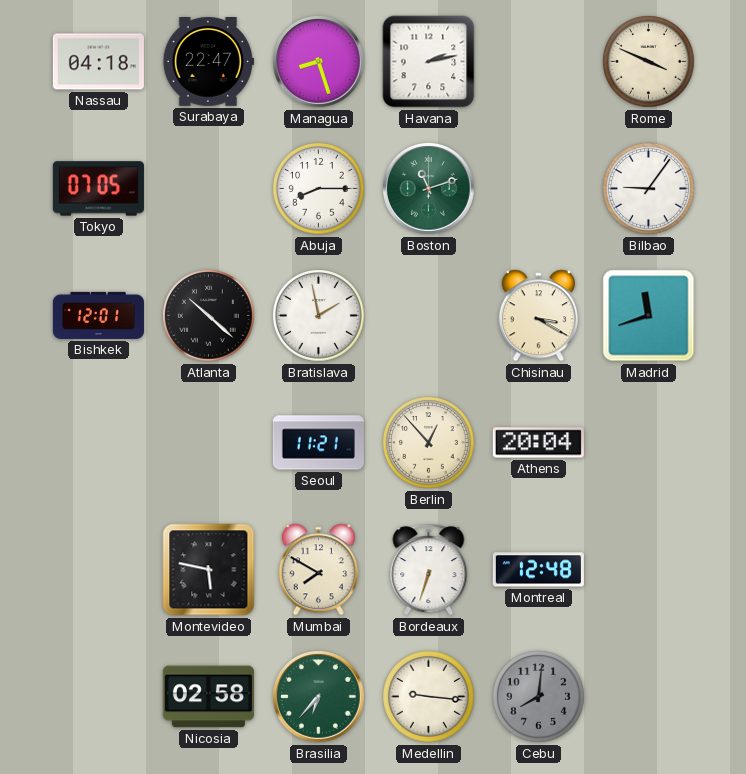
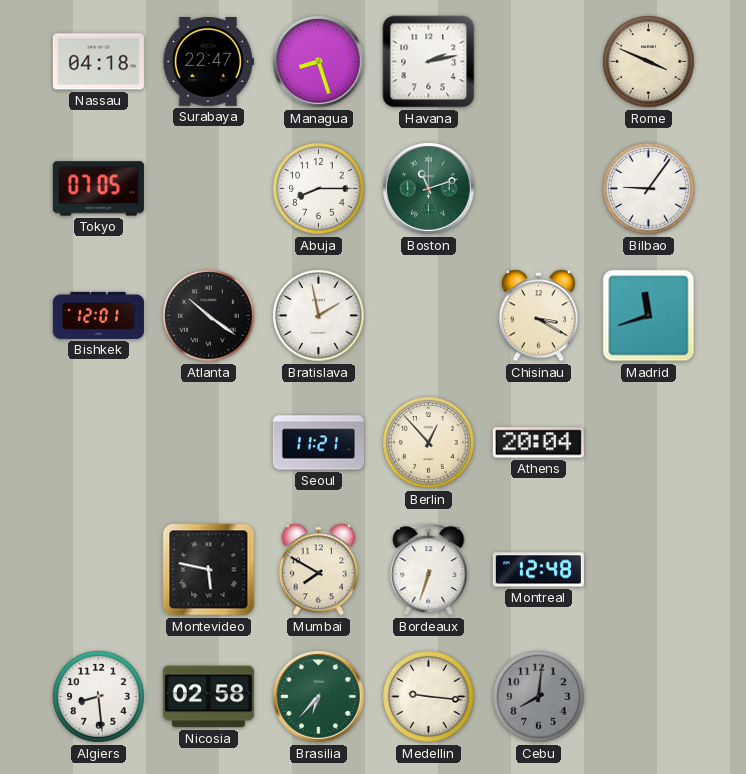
Atlanta: 10:22 -> 10:21
Algiers: none -> 8:29
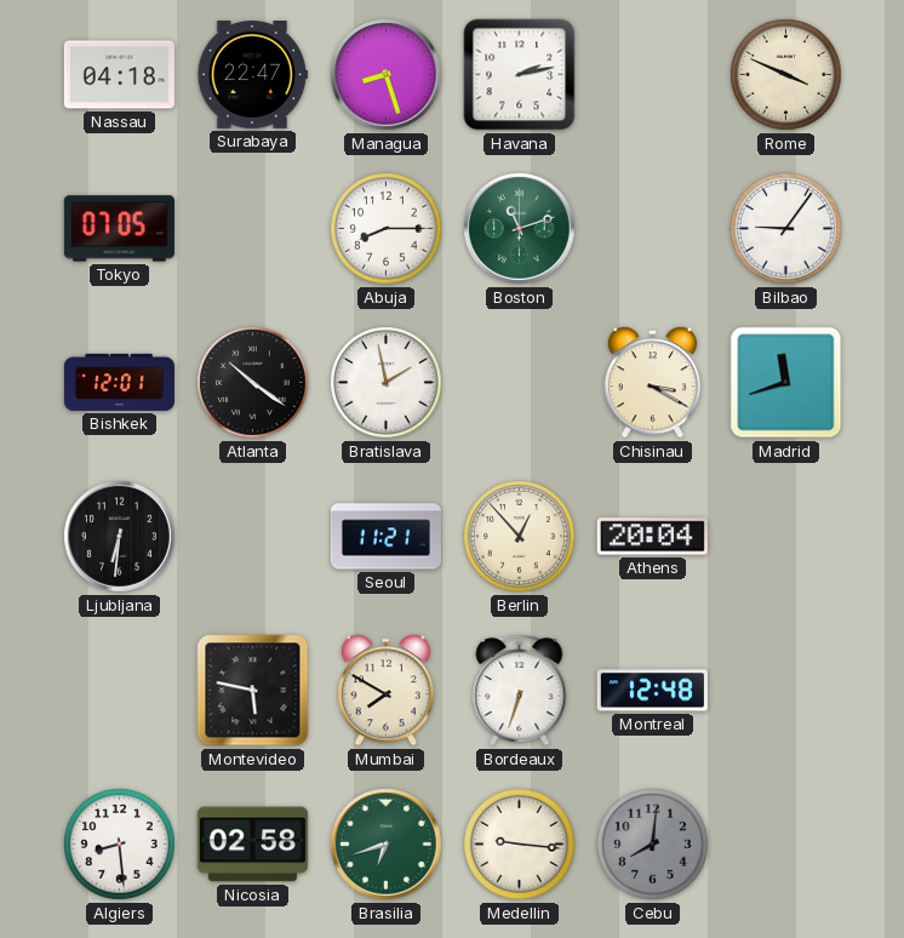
Ljubljana: none -> 6:31
Brasilia: 6:37 -> 6:42
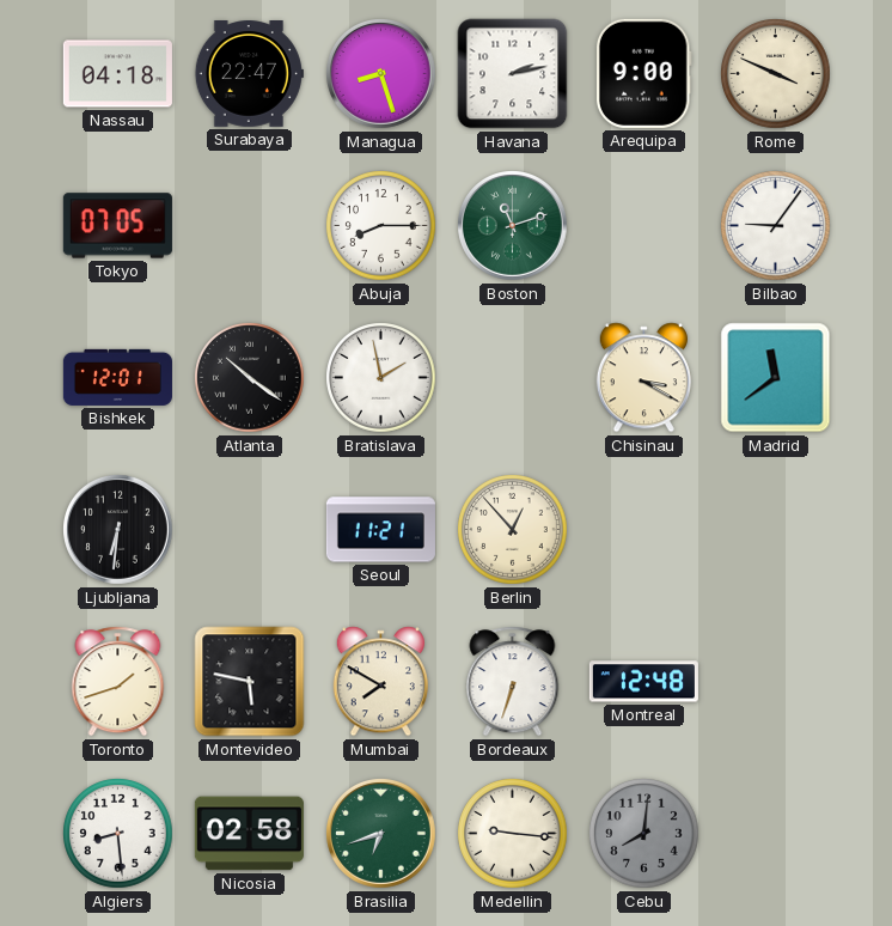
Arequipa: none -> 9:00
Madrid: 11:42 -> 11:39
Athens: 20:04 -> none
Toronto: none -> 1:42
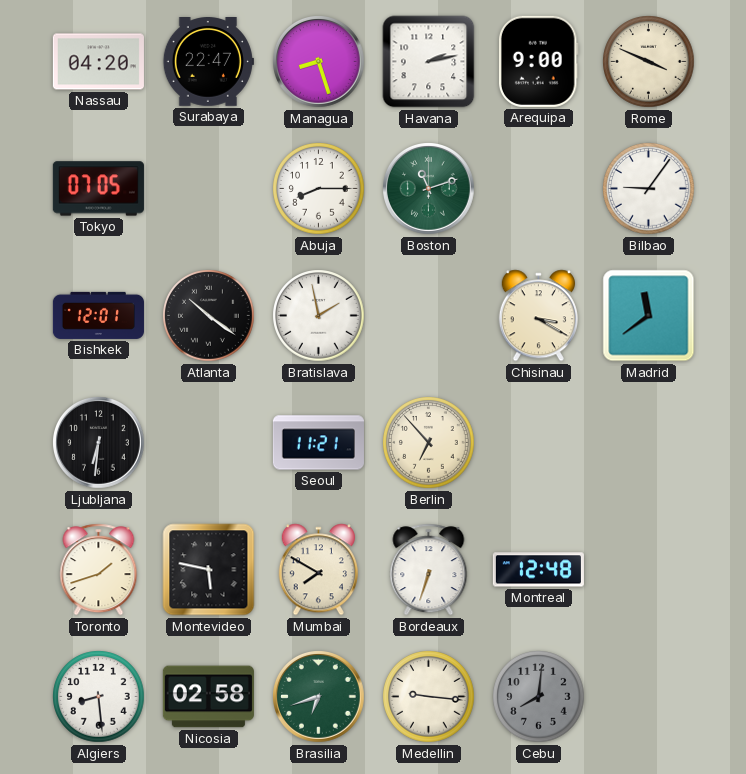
Nassau: 04:18 -> 04:20
Berlin: 12:53 -> 6:53
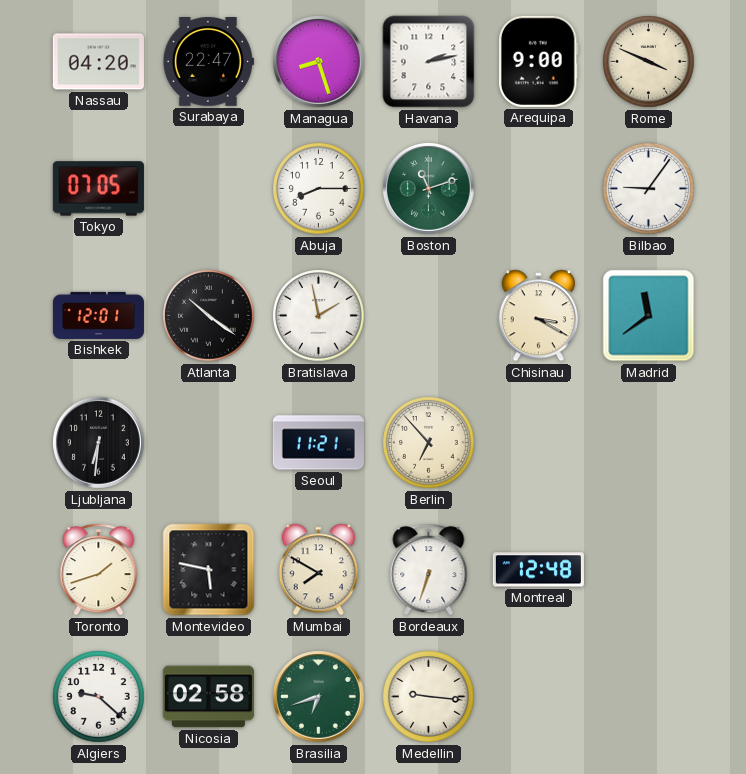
Algiers: 8:29 -> 9:22
Cebu: 8:01 -> none
